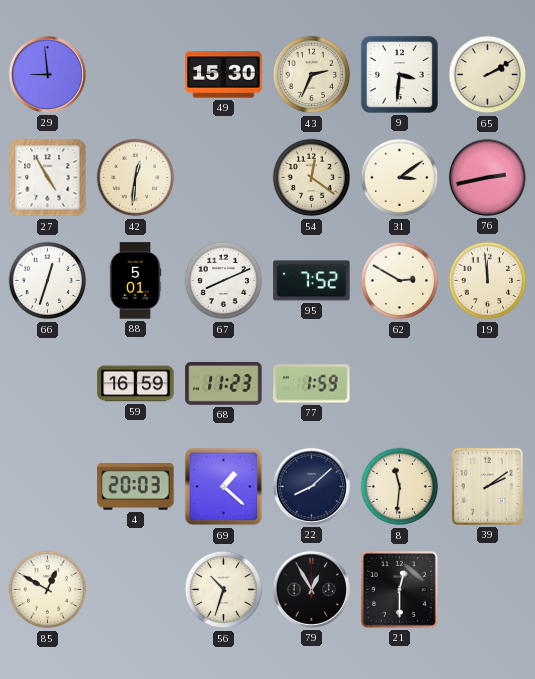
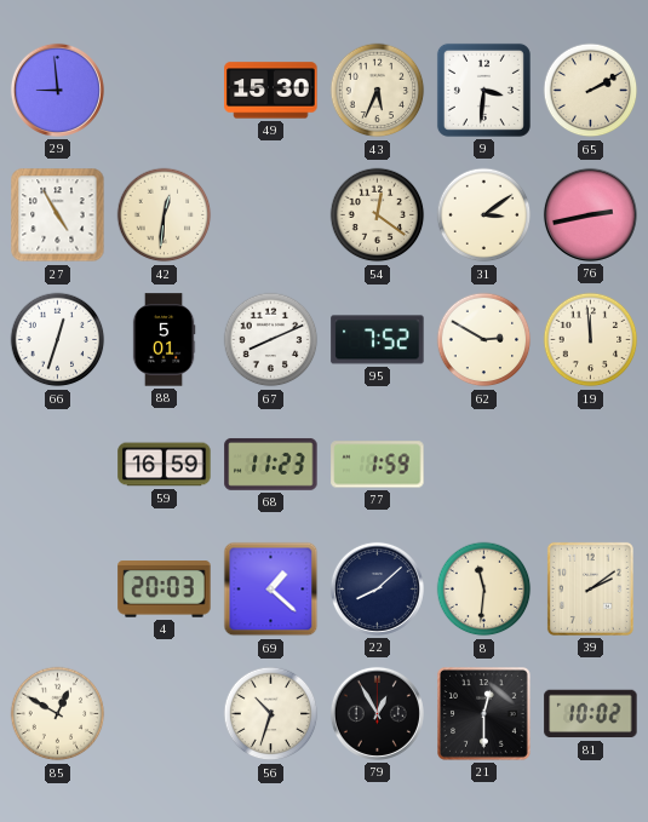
43: 2:34 -> 5:34
81: none -> 10:02
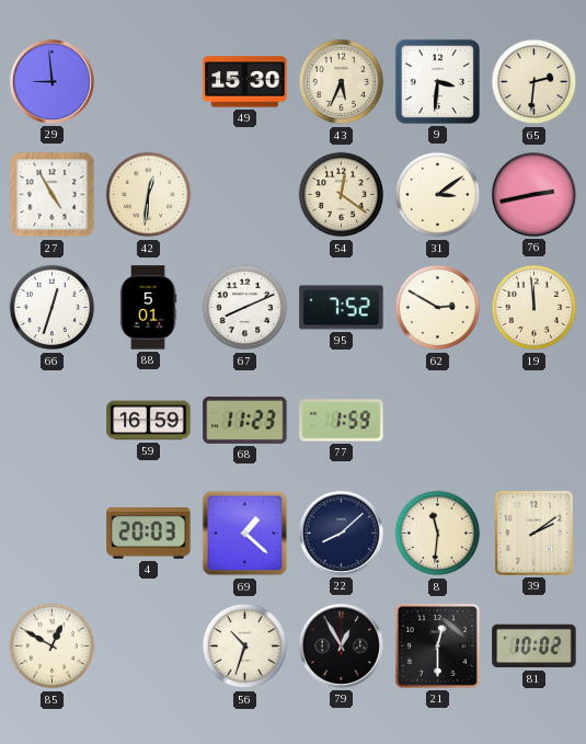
65: 2:10 -> 2:31
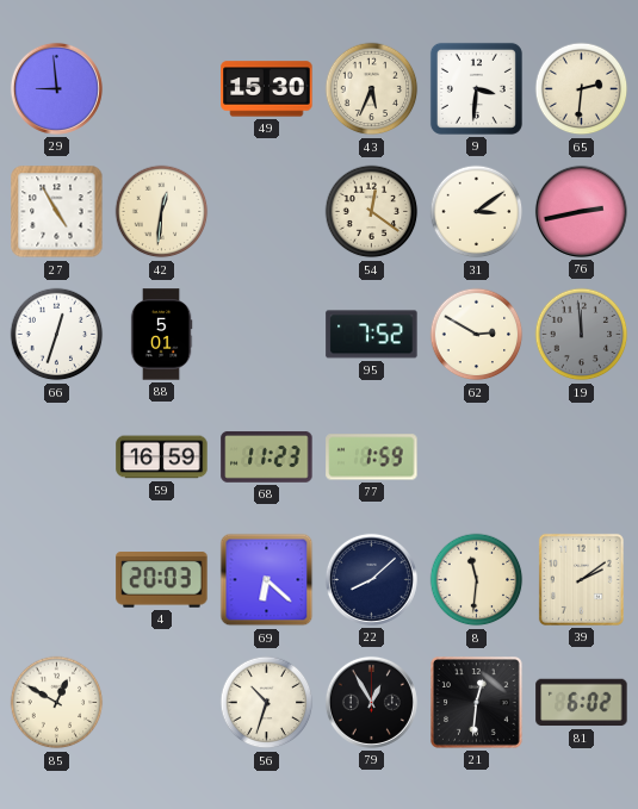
67: 8:11 -> none
19 dial: cream -> grey
69: 1:22 -> 6:22
21: 12:30 -> 12:31
81: 10:02 -> 6:02
